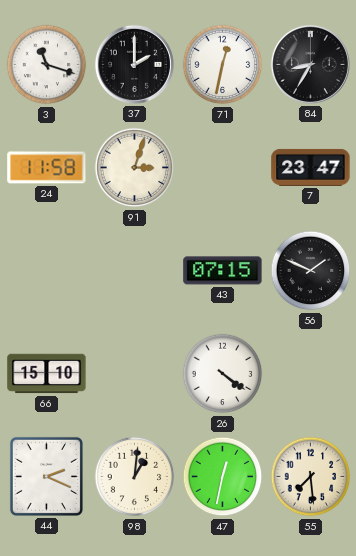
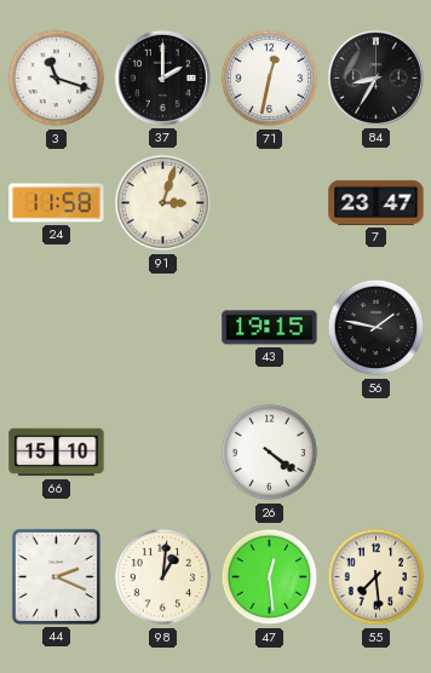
43: 07:15 -> 19:15
56: 1:49 -> 1:47
47: 12:32 -> 12:29
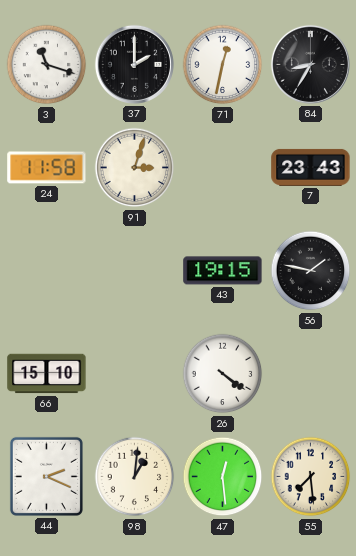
7: 23:47 -> 23:43
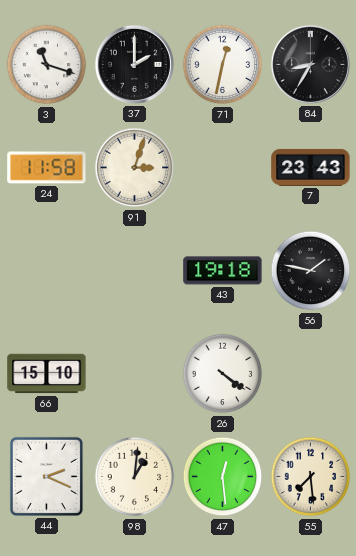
43: 19:15 -> 19:18
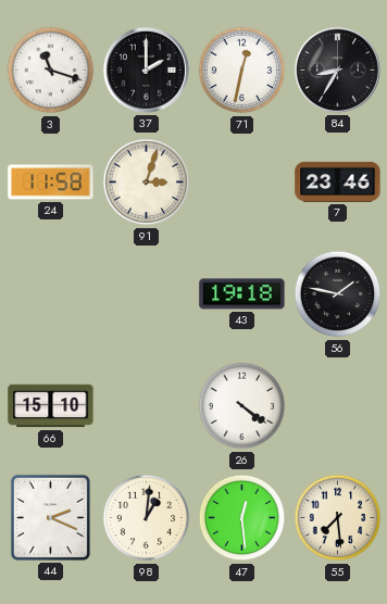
7: 23:43 -> 23:46
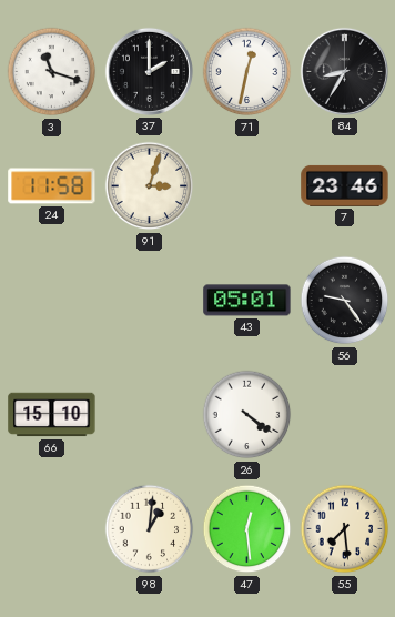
43: 19:18 -> 05:01
56: 1:47 -> 9:24
44: 2:19 -> none
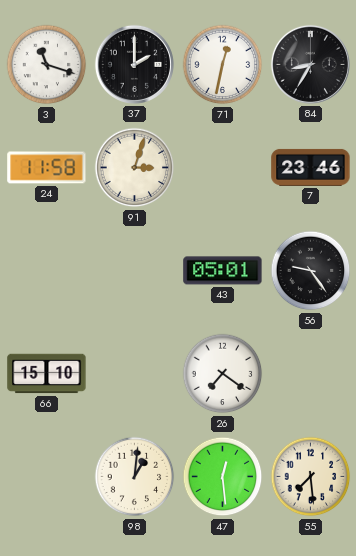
26: 4:21 -> 7:21
